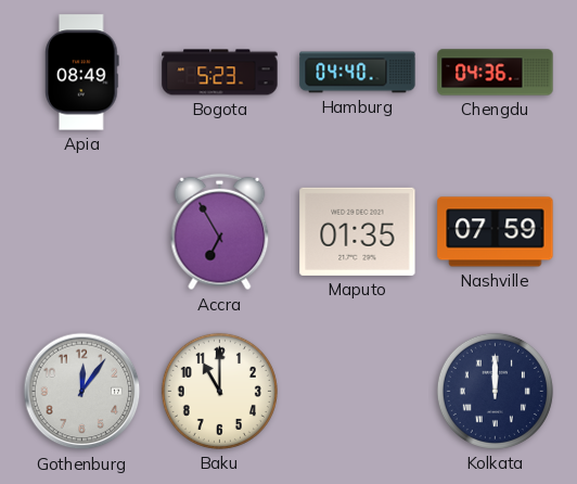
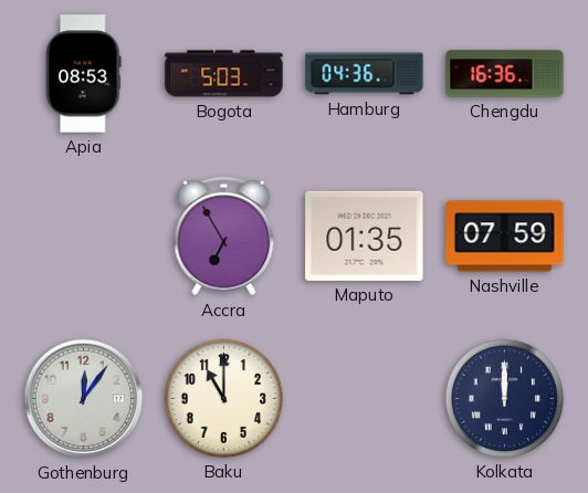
Apia: 08:49 -> 08:53
Bogota: 5:23 -> 5:03
Hamburg: 04:40 -> 04:36
Chengdu: 04:36 -> 16:36
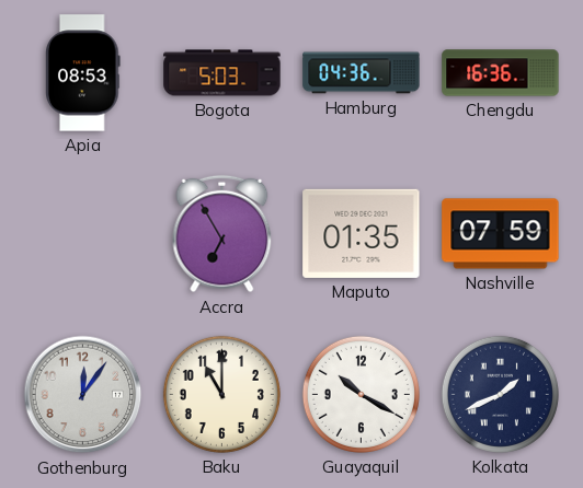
Guayaquil: none -> 10:20
Kolkata: 12:00 -> 1:41
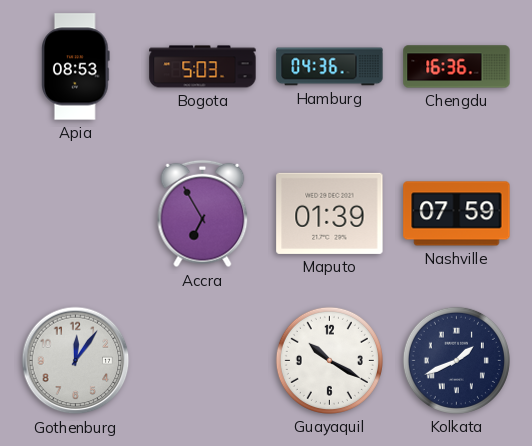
Maputo: 01:35 -> 01:39
Baku: 11:00 -> none
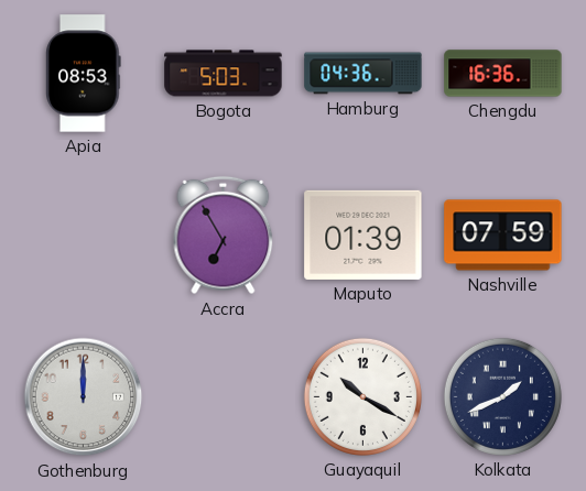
Gothenburg: 12:06 -> 12:00
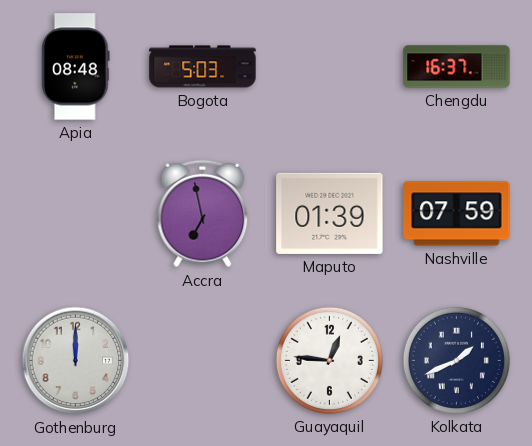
Apia: 08:53 -> 08:48
Hamburg: 04:36 -> none
Chengdu: 16:36 -> 16:37
Accra: 6:55 -> 6:58
Guayaquil: 10:20 -> 12:46
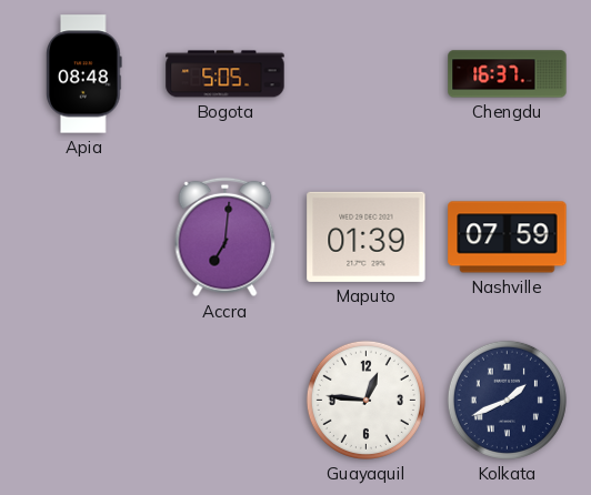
Bogota: 5:03 -> 5:05
Accra: 6:58 -> 7:01
Gothenburg: 12:00 -> none
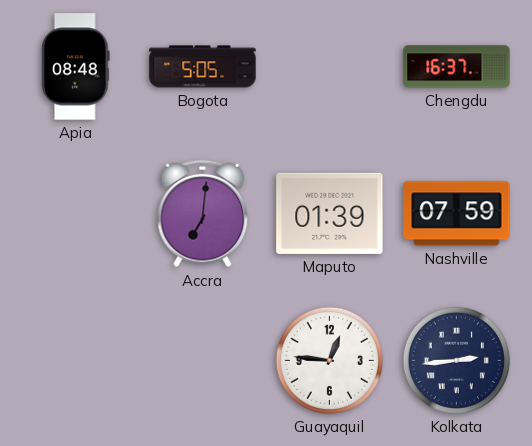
Kolkata: 1:41 -> 2:44
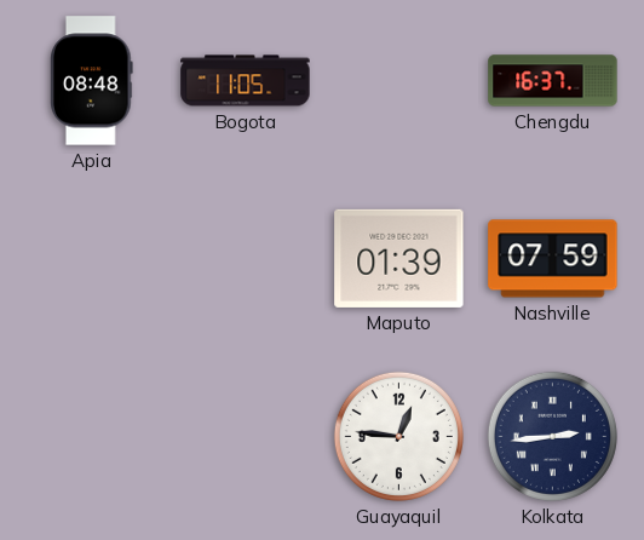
Bogota: 5:05 -> 11:05
Accra: 7:01 -> none
